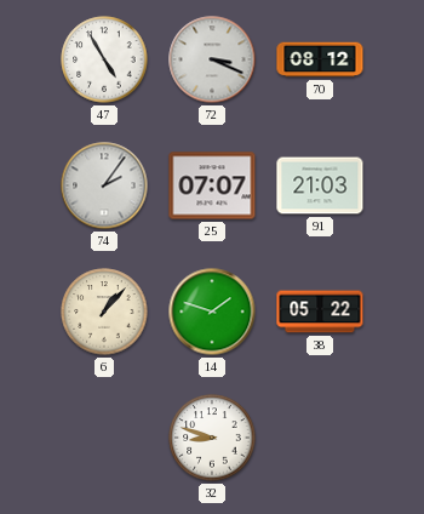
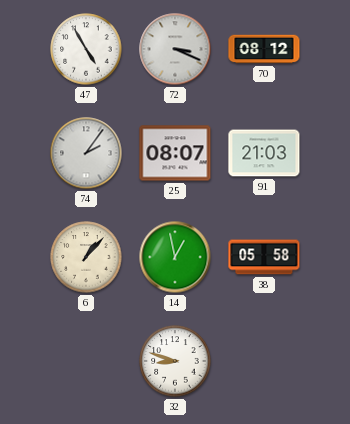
25: 07:07 -> 08:07
14: 1:48 -> 12:58
38: 05:22 -> 05:58
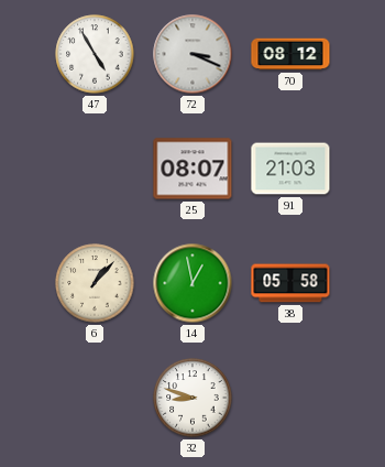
74: 2:06 -> none
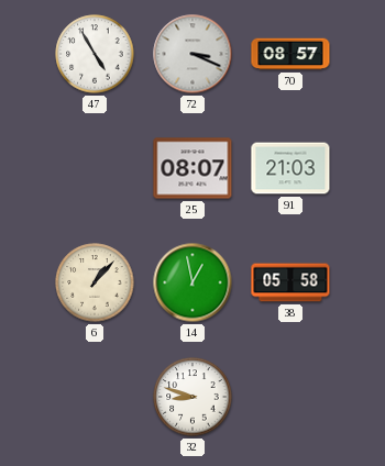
70: 08:12 -> 08:57
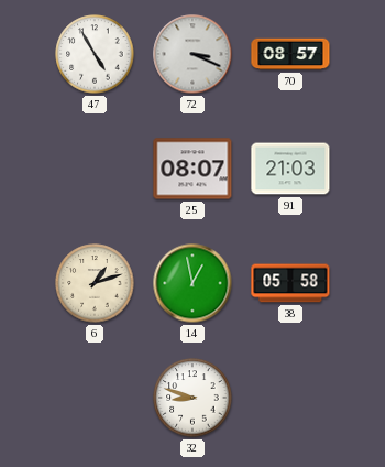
6: 1:07 -> 1:12
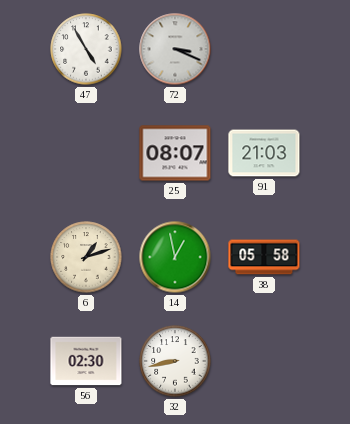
70: 08:57 -> none
56: none -> 02:30
32: 8:48 -> 8:43
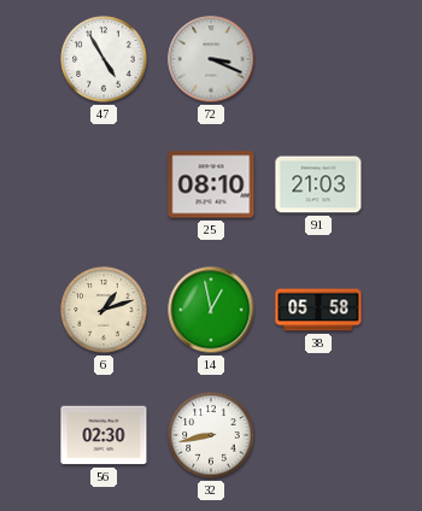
25: 08:07 -> 08:10
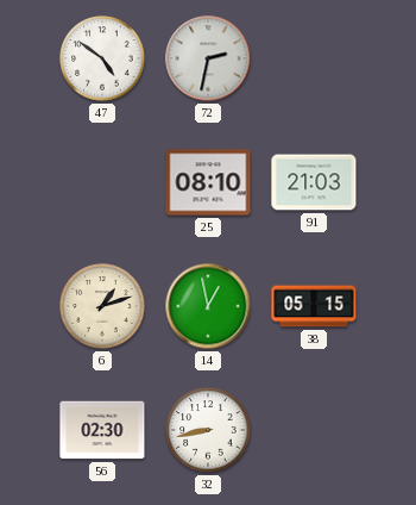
47: 4:55 -> 4:51
72: 3:19 -> 2:32
38: 05:58 -> 05:15
